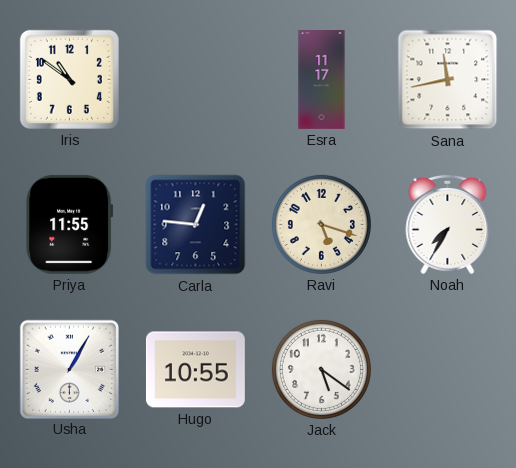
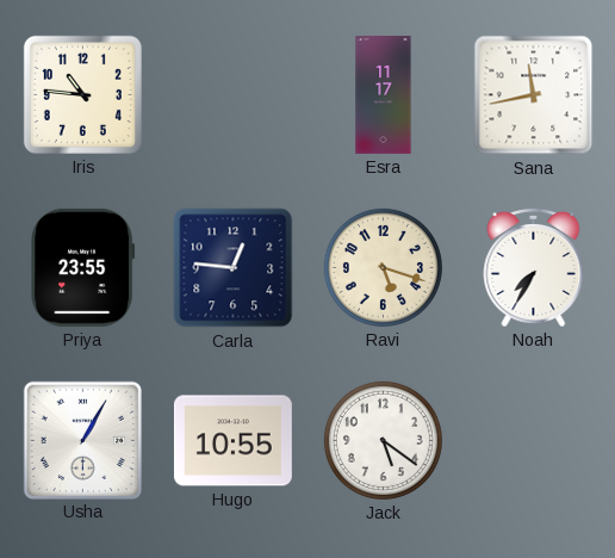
Iris: 10:51 -> 10:46
Priya: 11:55 -> 23:55
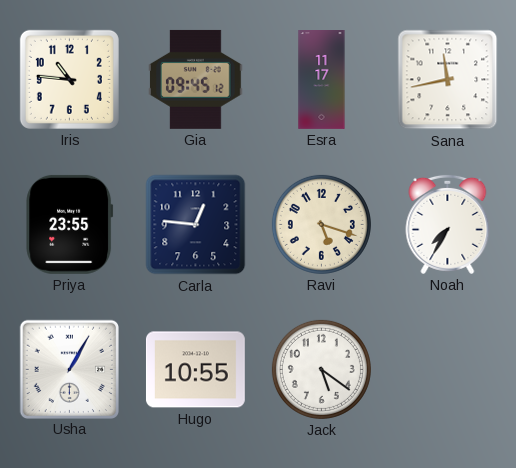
Gia: none -> 09:45
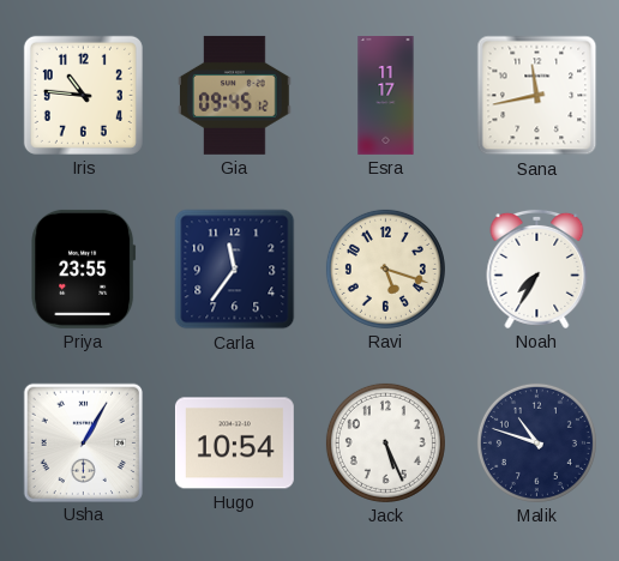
Carla: 12:46 -> 11:36
Hugo: 10:55 -> 10:54
Jack: 5:21 -> 5:26
Malik: none -> 10:48
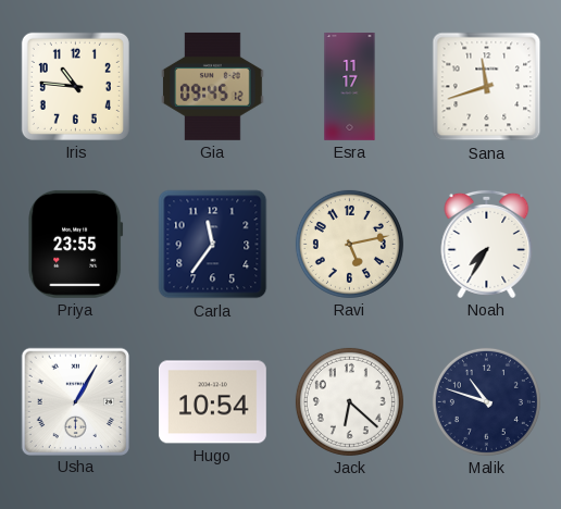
Sana: 11:43 -> 11:42
Ravi: 5:18 -> 5:13
Jack: 5:26 -> 6:22
